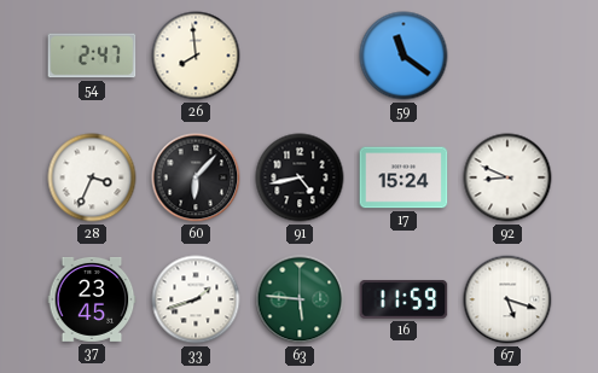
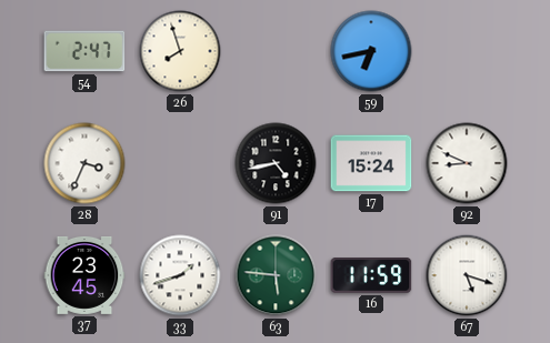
26: 7:59 -> 7:57
59: 11:21 -> 6:43
60: 6:07 -> none
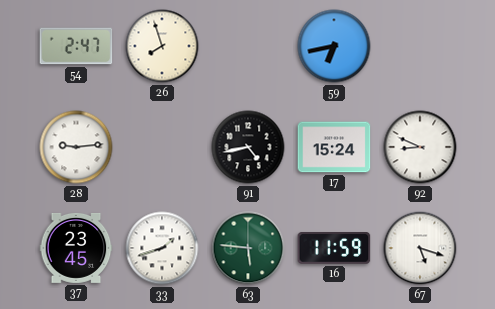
28: 3:34 -> 9:14
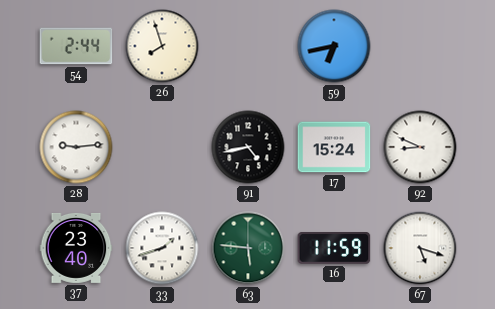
54: 2:47 -> 2:44
37: 23:45 -> 23:40
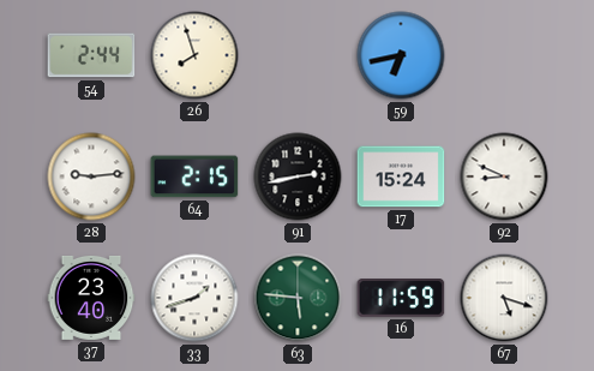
64: none -> 2:15
91: 4:43 -> 2:43
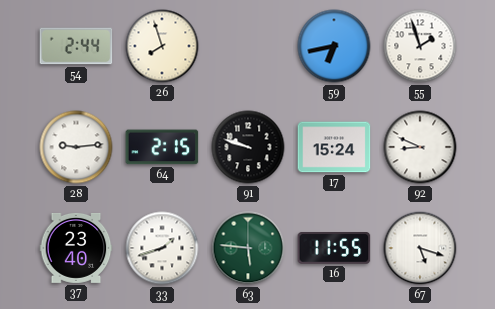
55: none -> 1:57
91: 2:43 -> 9:48
16: 11:59 -> 11:55
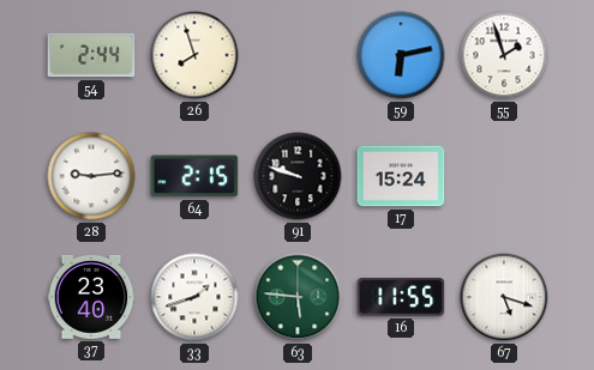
59: 6:43 -> 6:13
92: 8:49 -> none
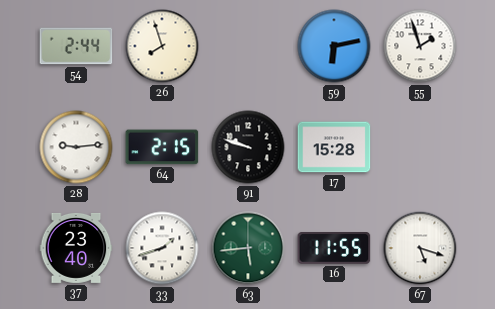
17: 15:24 -> 15:28
63: 5:46 -> 5:44
